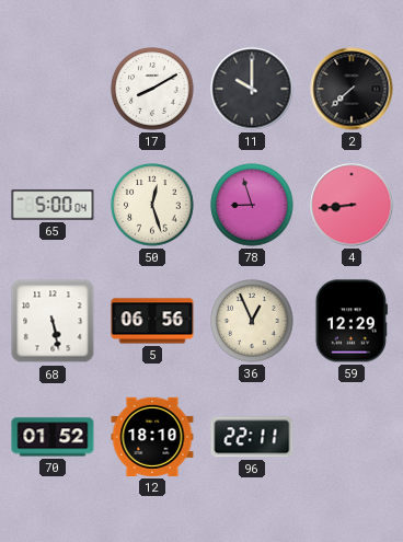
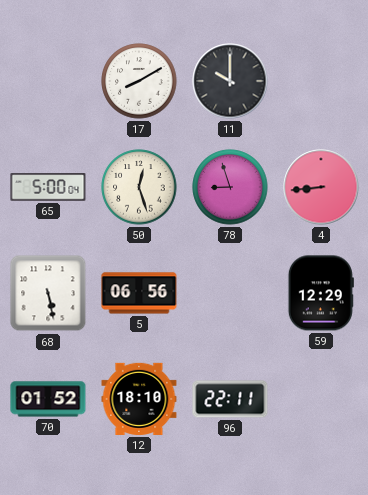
2: 7:38 -> none
36: 12:56 -> none
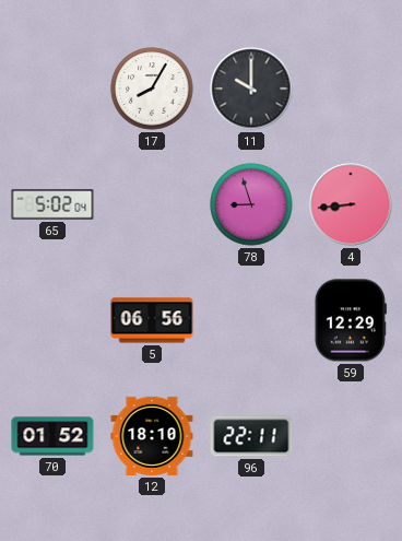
17: 8:10 -> 8:05
65: 5:00 -> 5:02
50: 12:27 -> none
68: 5:28 -> none
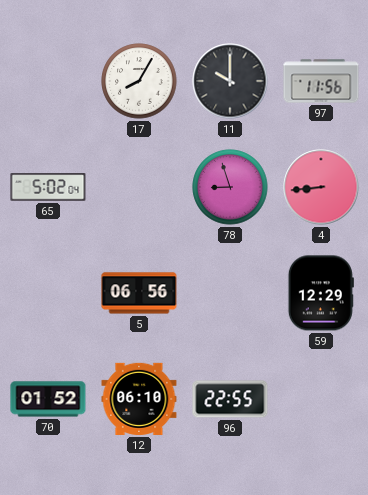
97: none -> 11:56
12: 18:10 -> 06:10
96: 22:11 -> 22:55
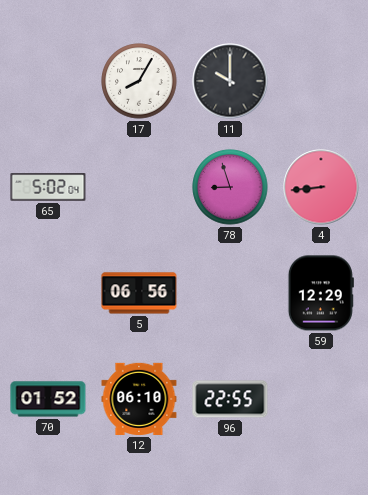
97: 11:56 -> none
